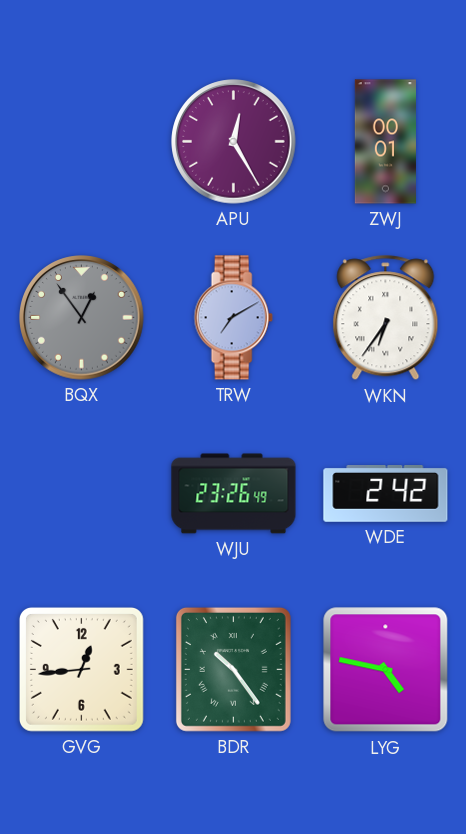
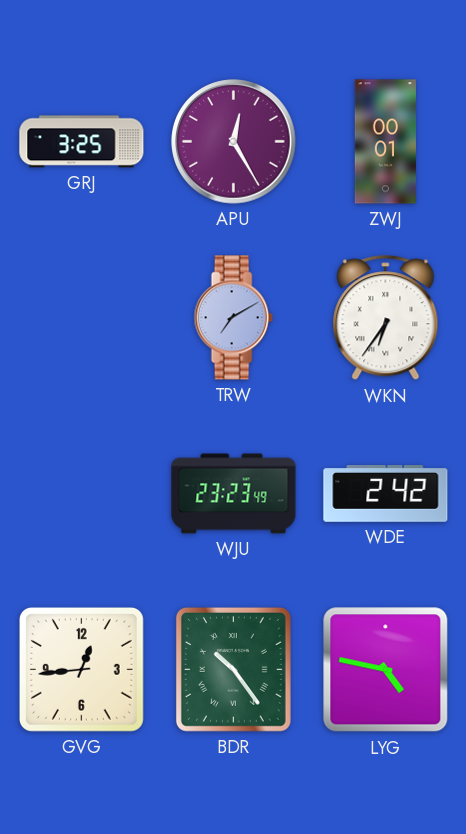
GRJ: none -> 3:25
BQX: 12:54 -> none
WJU: 23:26 -> 23:23
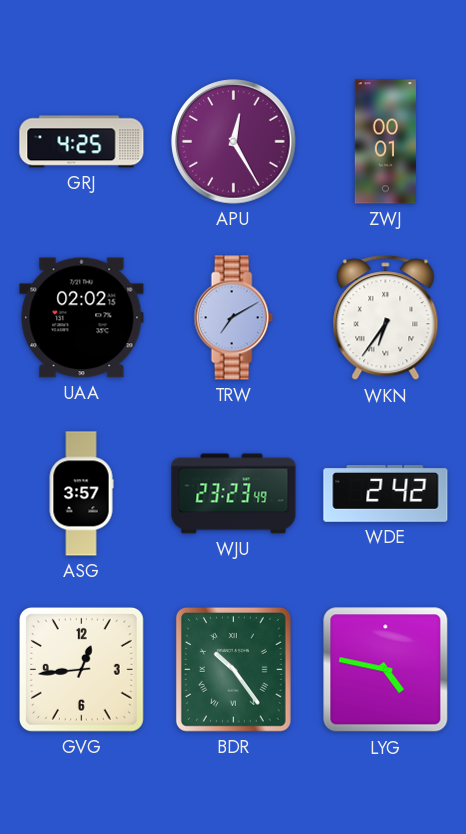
GRJ: 3:25 -> 4:25
UAA: none -> 02:02
ASG: none -> 3:57
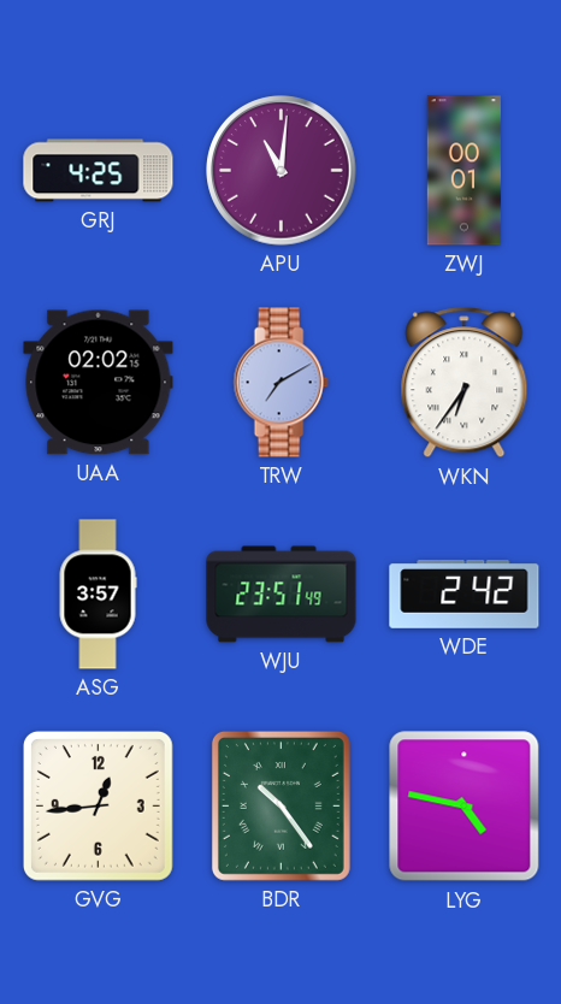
APU: 12:25 -> 11:01
WJU: 23:23 -> 23:51
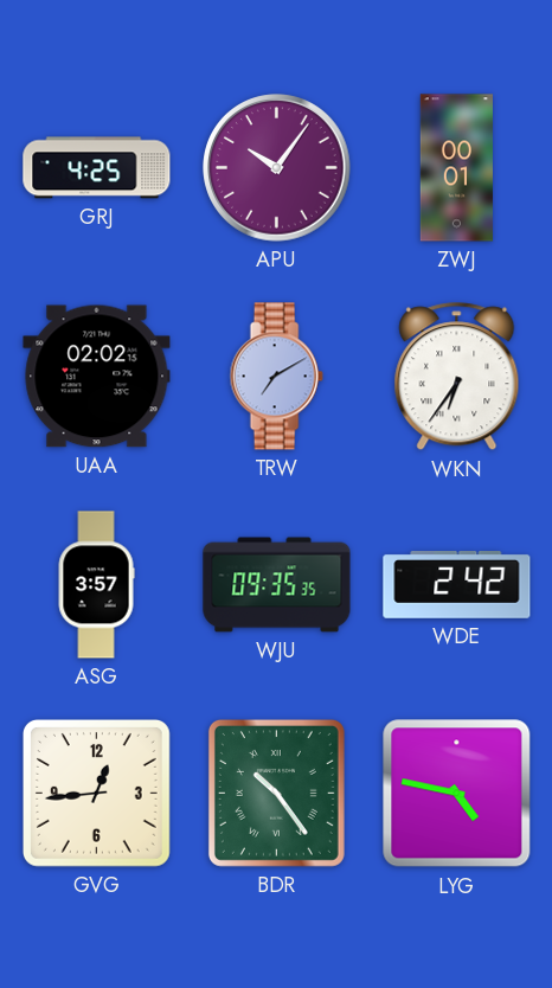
APU: 11:01 -> 10:06
WJU: 23:51 -> 09:35
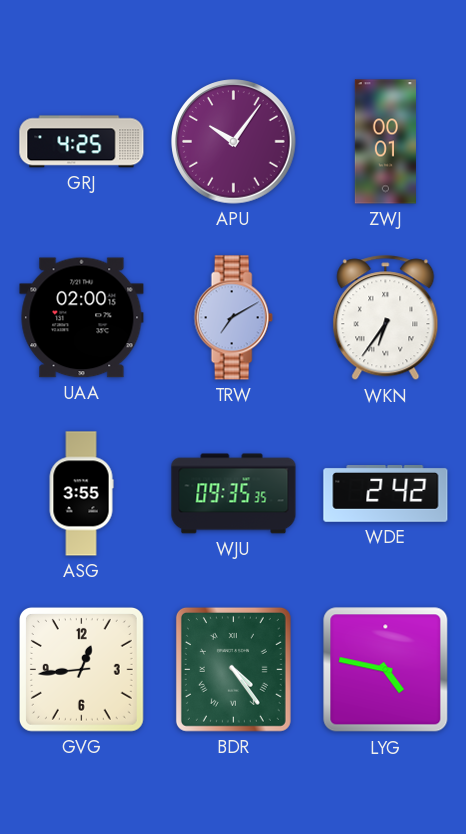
UAA: 02:02 -> 02:00
ASG: 3:57 -> 3:55
BDR: 10:24 -> 4:24
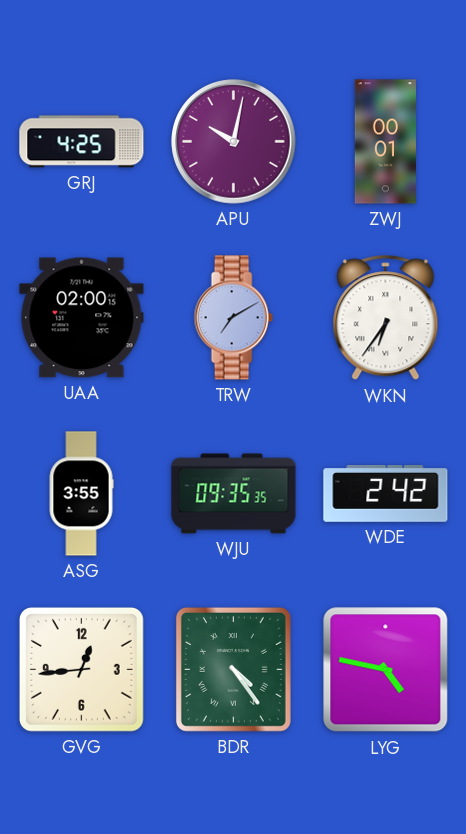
APU: 10:06 -> 10:02
